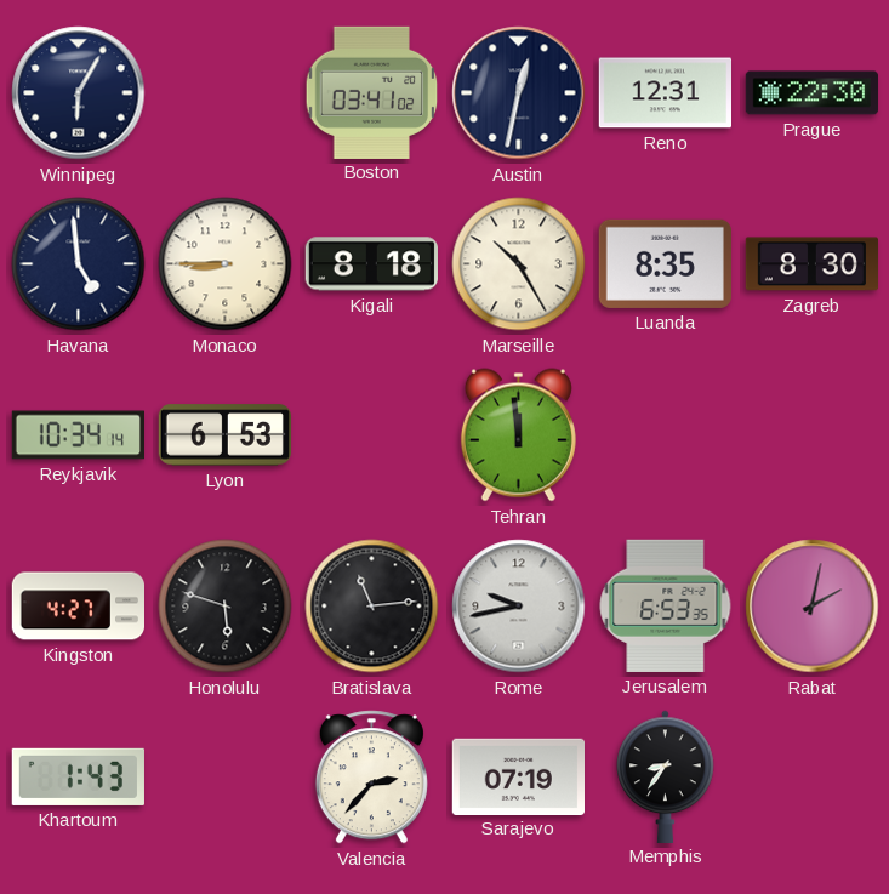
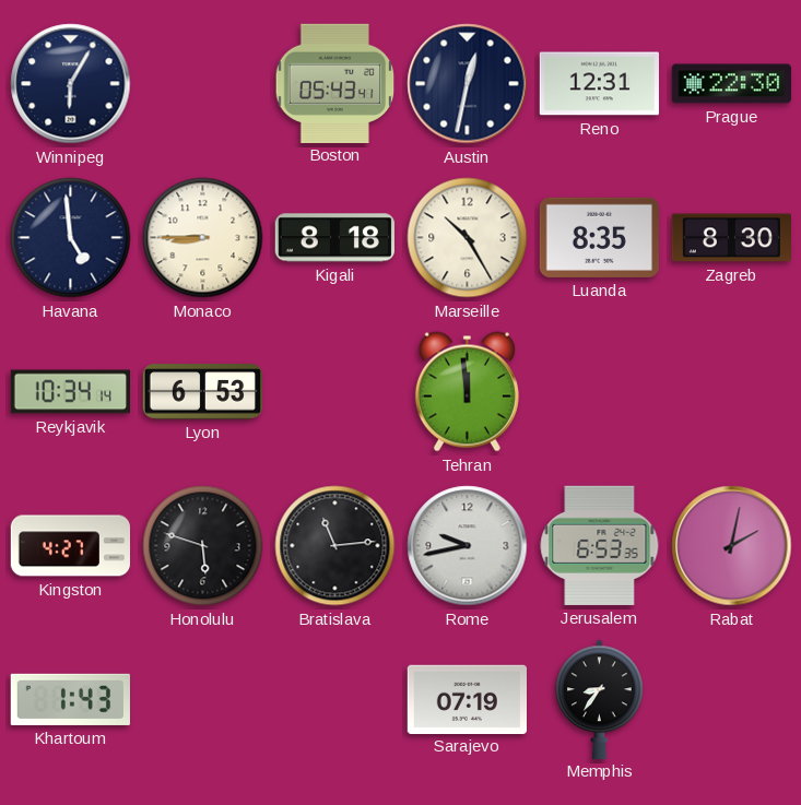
Boston: 03:41 -> 05:43
Valencia: 2:37 -> none
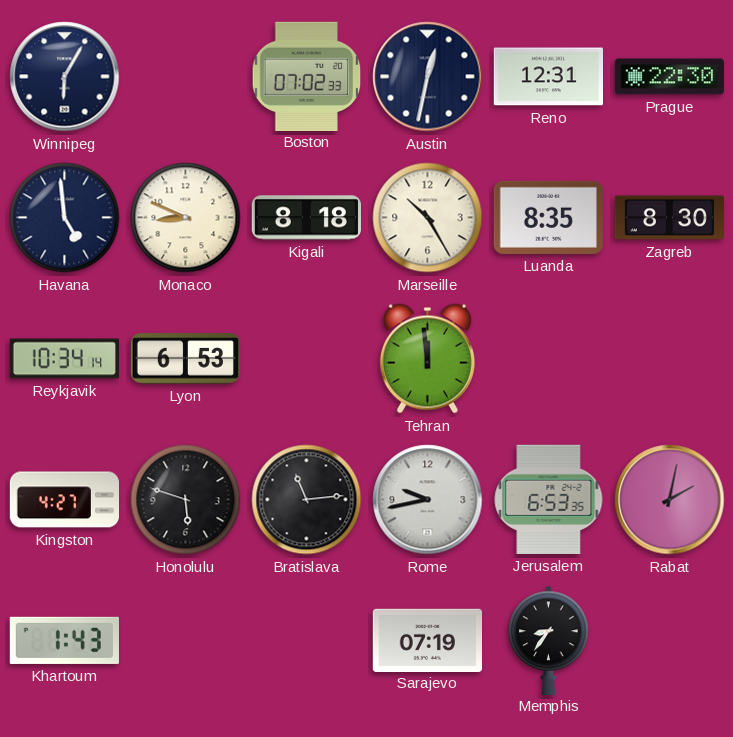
Boston: 05:43 -> 07:02
Monaco: 8:45 -> 8:49
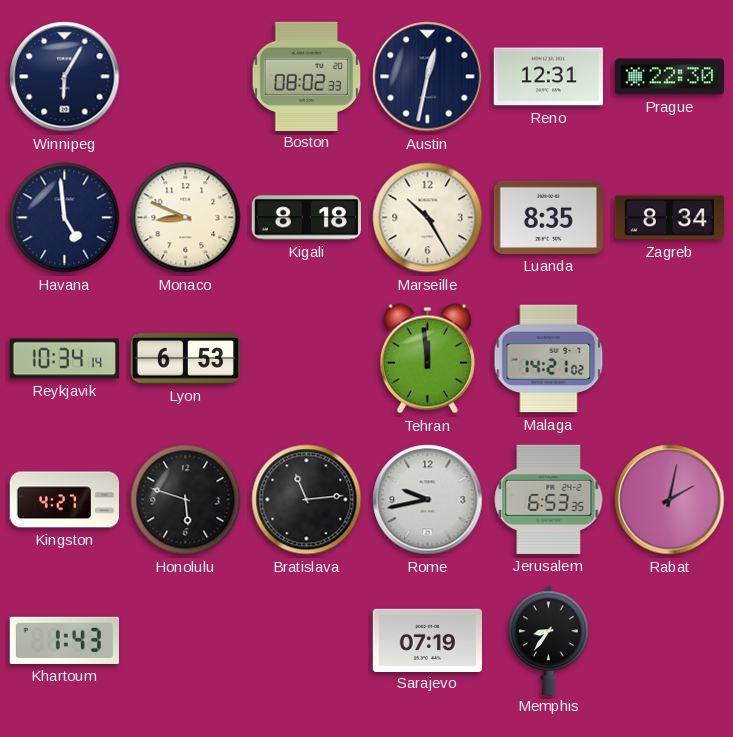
Boston: 07:02 -> 08:02
Zagreb: 8:30 -> 8:34
Malaga: none -> 14:21
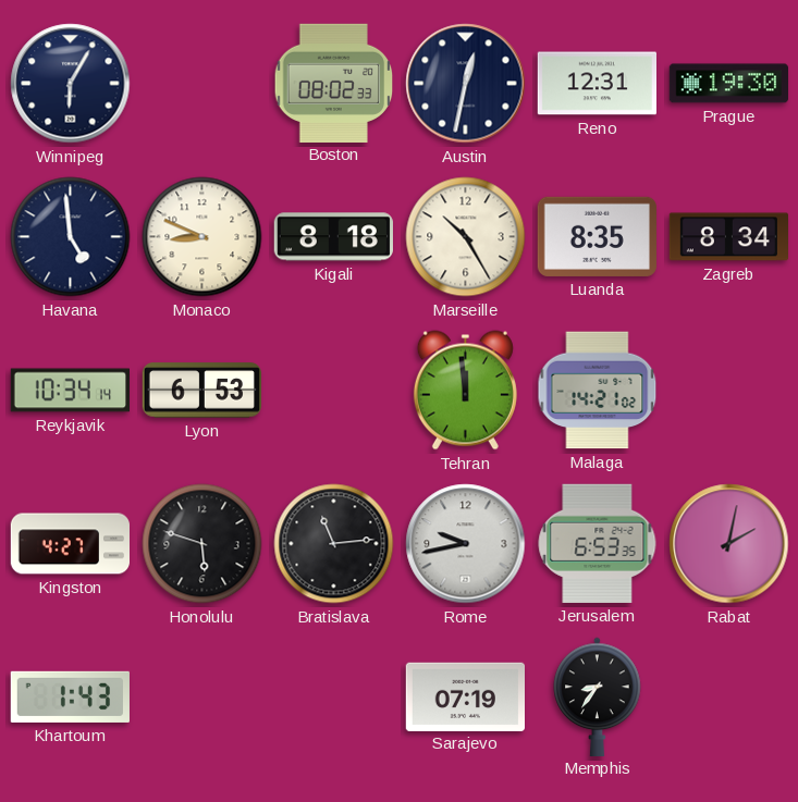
Prague: 22:30 -> 19:30
